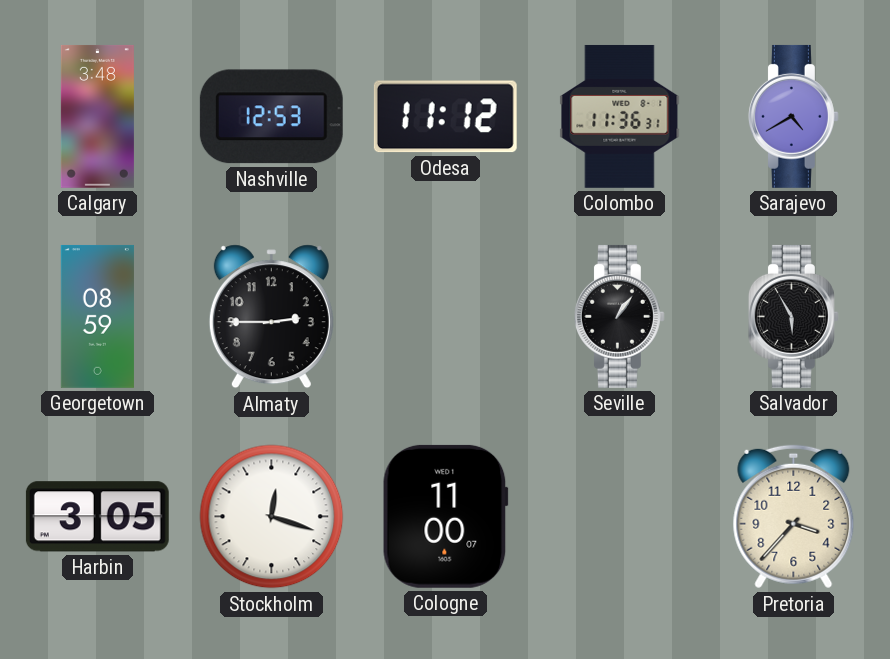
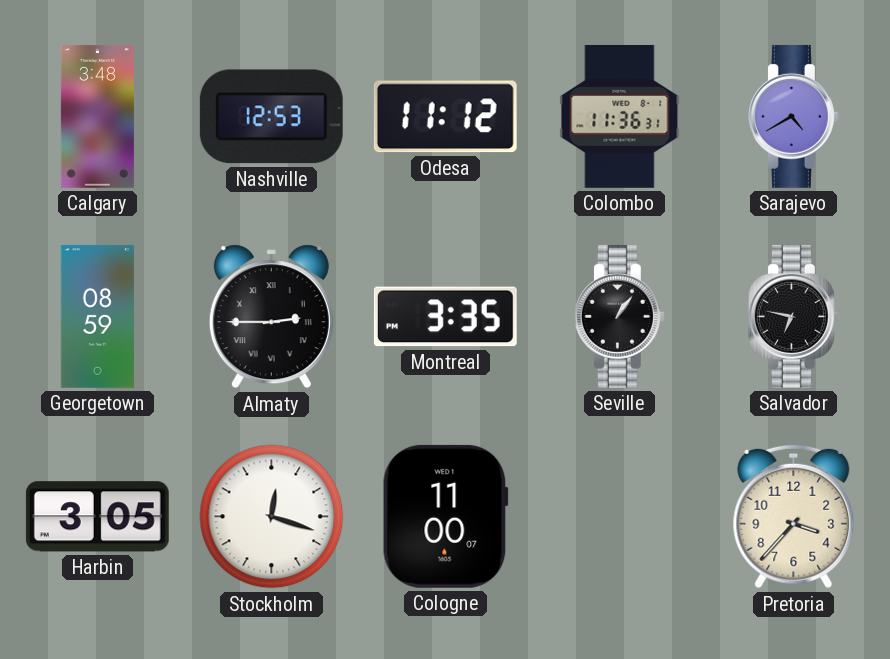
Almaty numerals: Arabic -> Roman
Montreal: none -> 3:35
Salvador: 5:55 -> 6:47
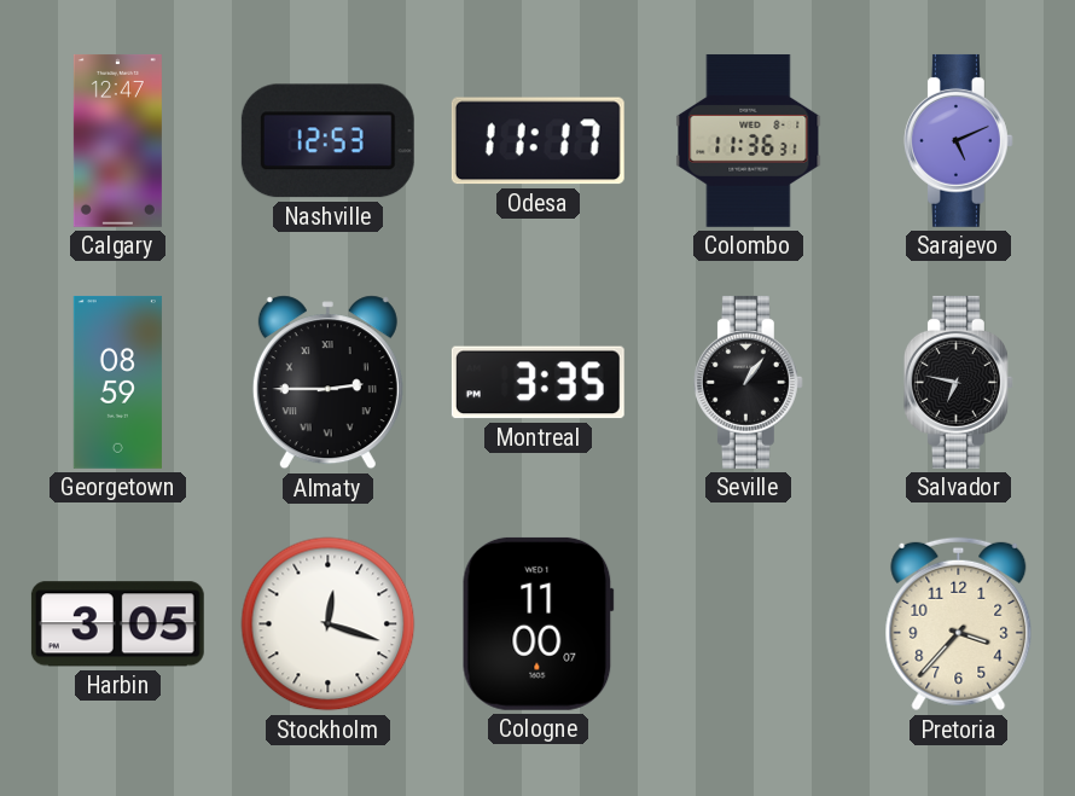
Calgary: 3:48 -> 12:47
Odesa: 11:12 -> 11:17
Sarajevo: 4:40 -> 5:11
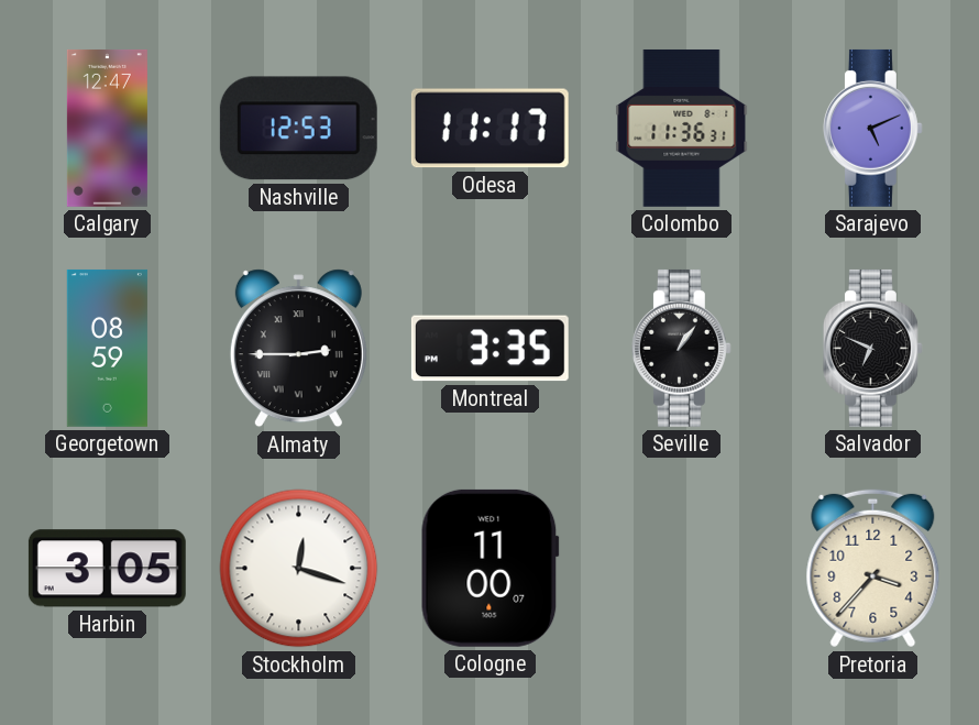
Salvador: 6:47 -> 6:49
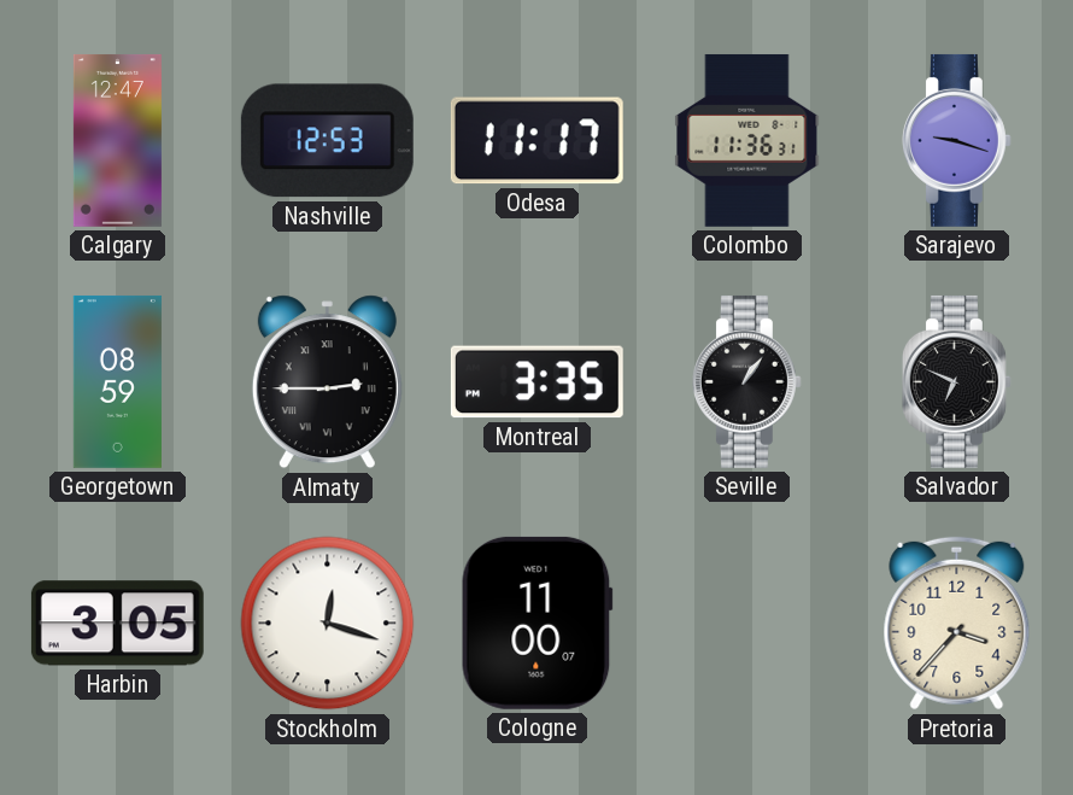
Sarajevo: 5:11 -> 9:18
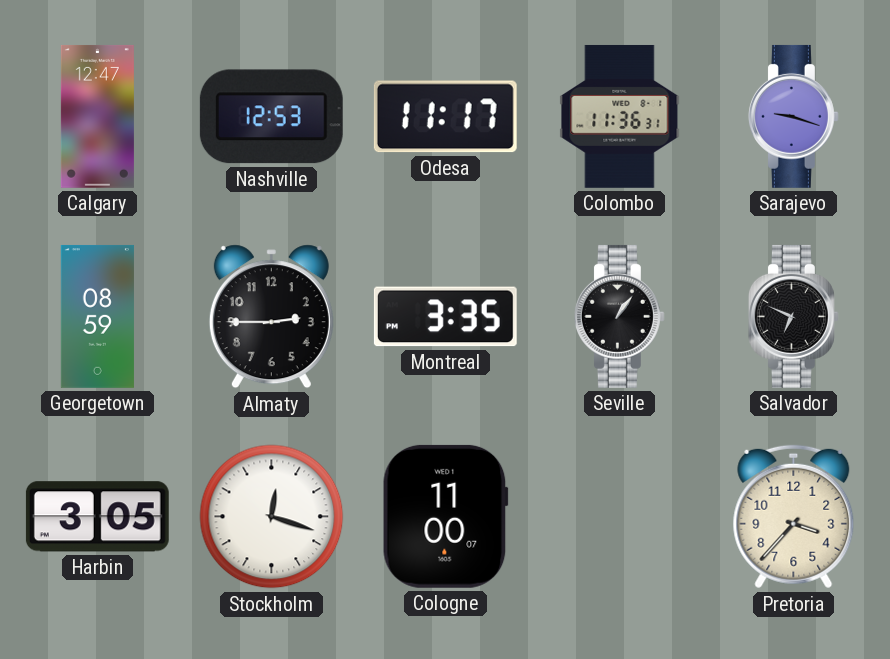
Almaty numerals: Roman -> Arabic
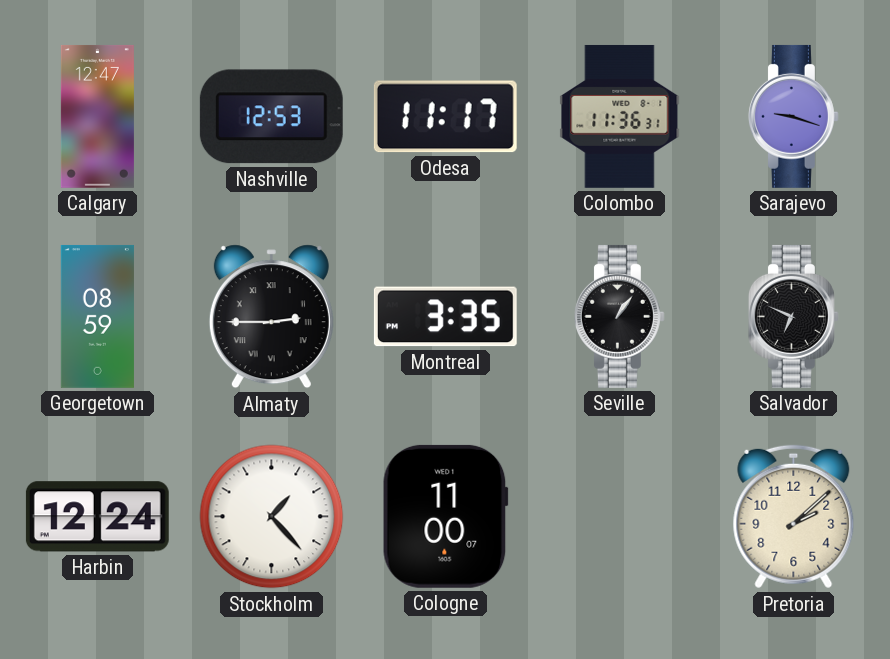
Almaty numerals: Arabic -> Roman
Harbin: 3:05 -> 12:24
Stockholm: 12:18 -> 1:23
Pretoria: 3:37 -> 2:08
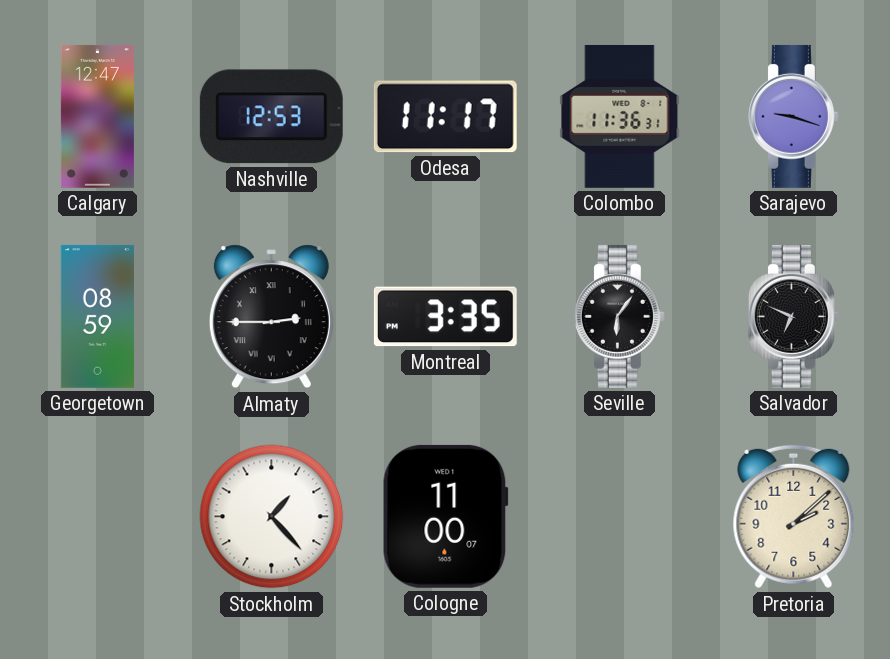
Seville: 1:06 -> 6:06
Harbin: 12:24 -> none
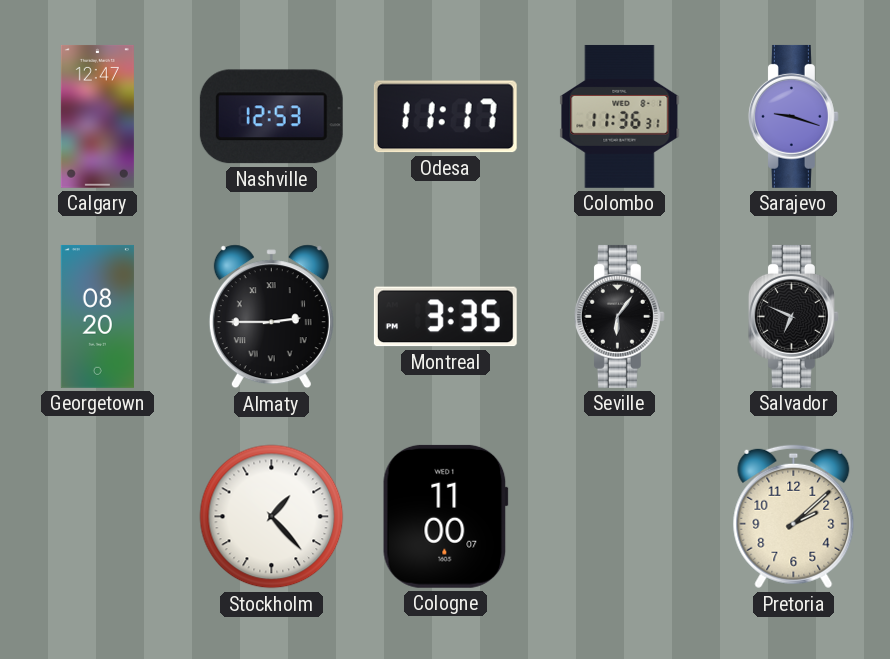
Georgetown: 08:59 -> 08:20
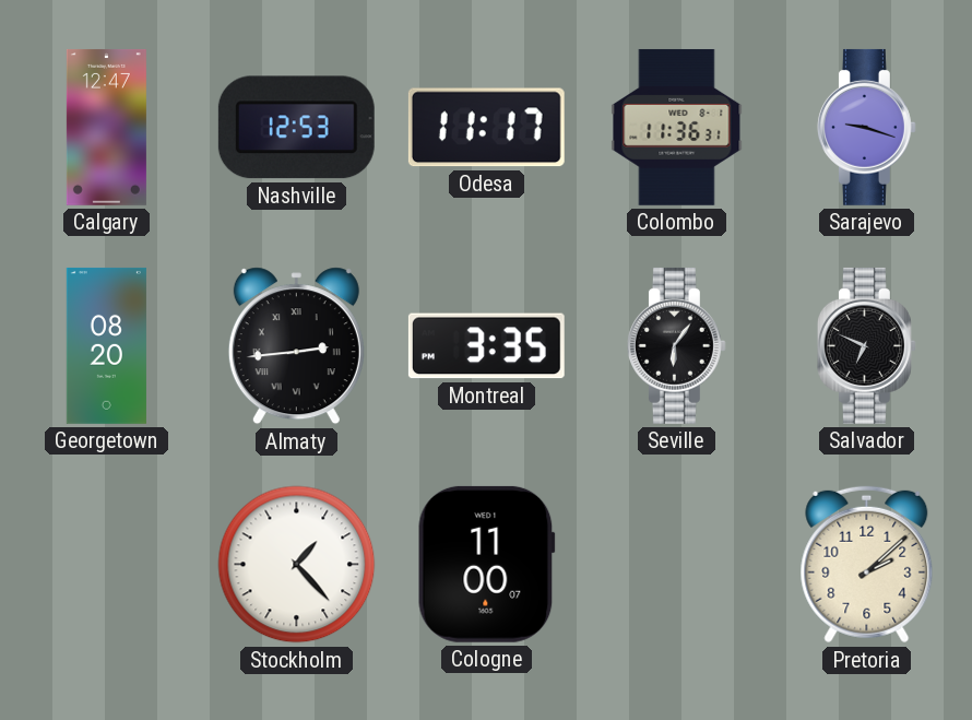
Almaty: 2:45 -> 2:44
